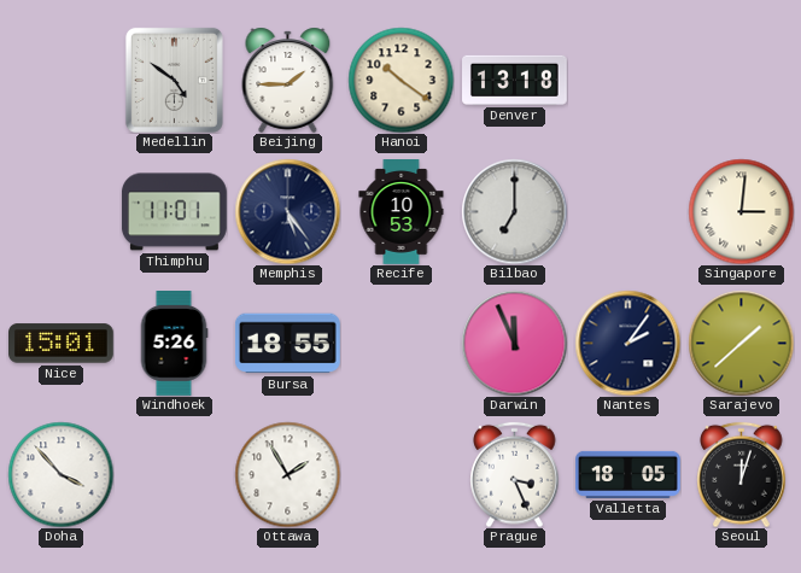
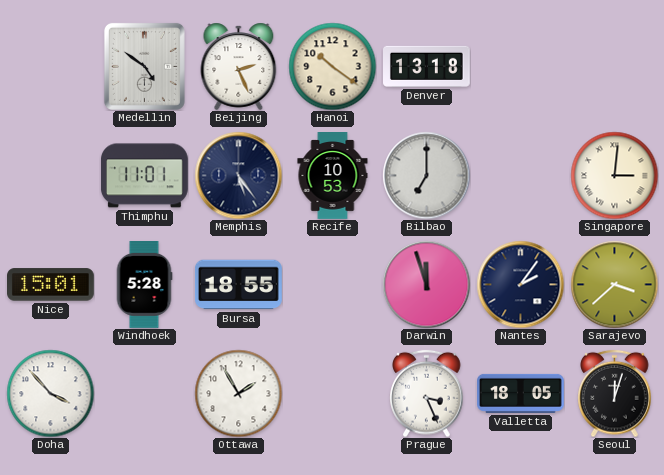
Beijing: 1:45 -> 2:26
Windhoek: 5:26 -> 5:28
Darwin: 11:56 -> 11:57
Sarajevo: 1:38 -> 3:38
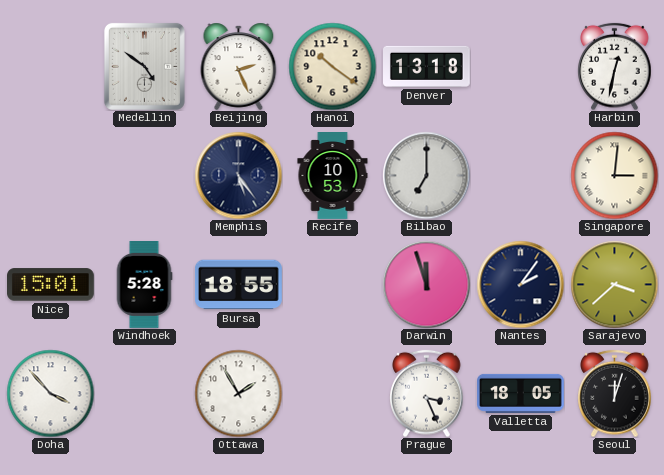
Harbin: none -> 12:32
Thimphu: 11:01 -> none
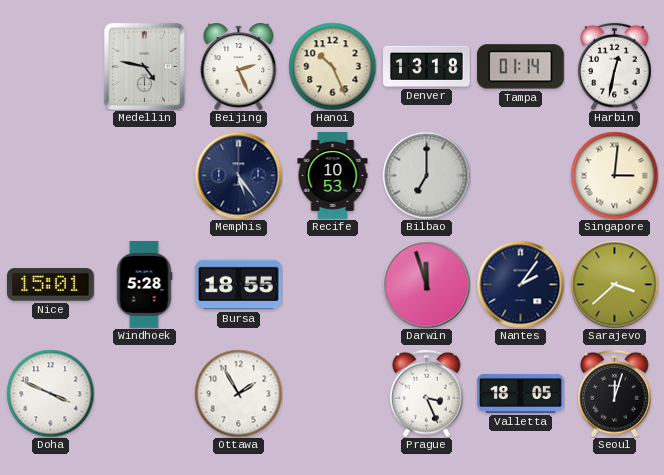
Medellin: 4:51 -> 4:47
Hanoi: 10:21 -> 10:26
Tampa: none -> 01:14
Doha: 3:53 -> 3:49
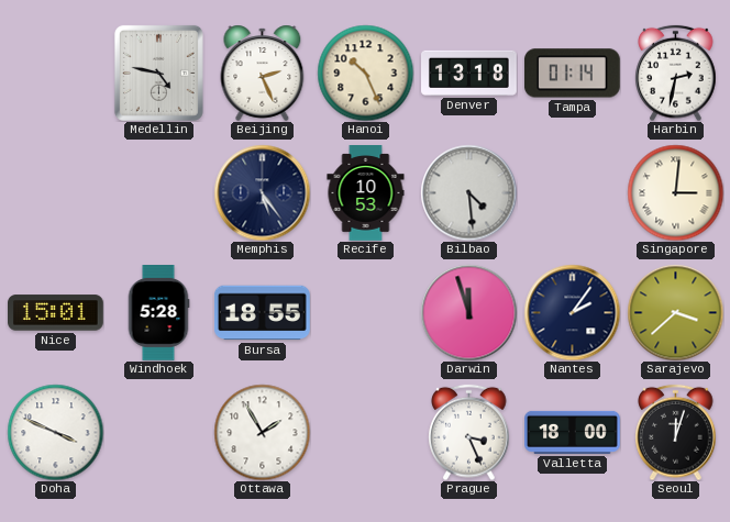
Harbin: 12:32 -> 2:32
Bilbao: 7:00 -> 4:29
Valletta: 18:05 -> 18:00
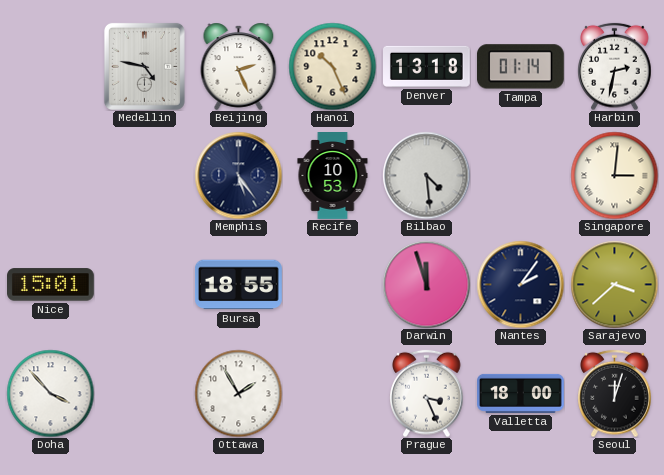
Windhoek: 5:28 -> none
Doha: 3:49 -> 3:53
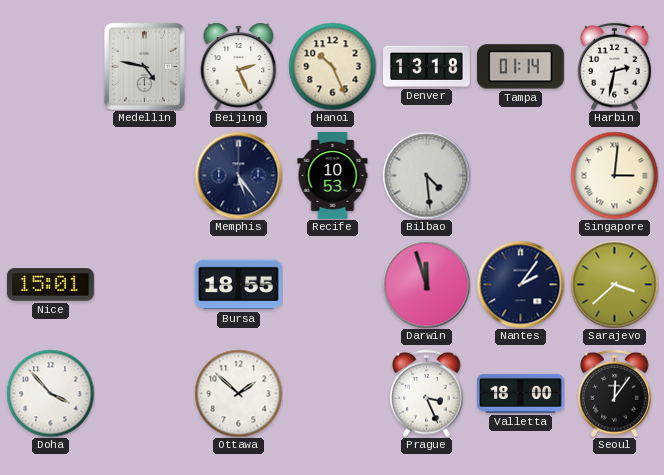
Ottawa: 1:55 -> 1:52
Seoul: 12:03 -> 12:06
